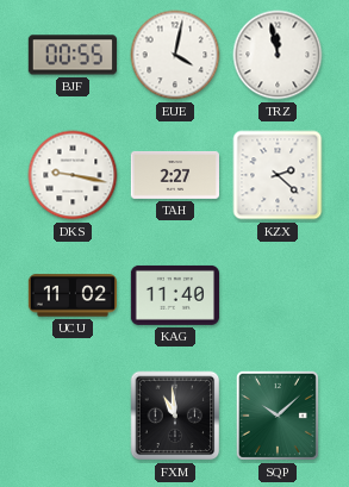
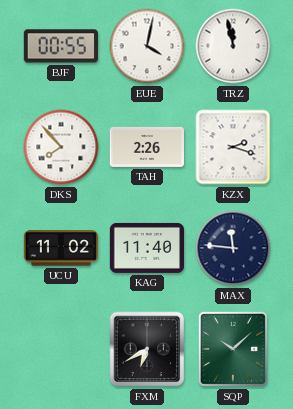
DKS: 9:17 -> 7:53
TAH: 2:27 -> 2:26
KZX: 2:22 -> 2:18
MAX: none -> 11:46
FXM: 10:59 -> 6:40
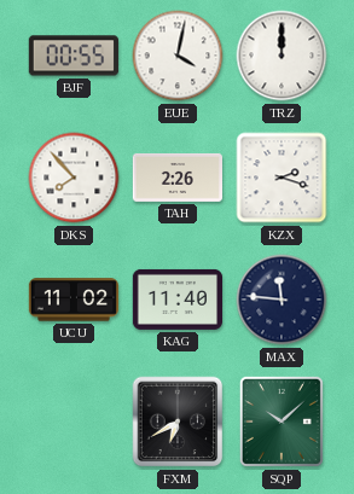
TRZ: 11:58 -> 12:00
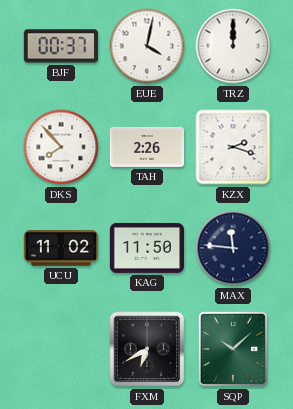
BJF: 00:55 -> 00:37
KAG: 11:40 -> 11:50
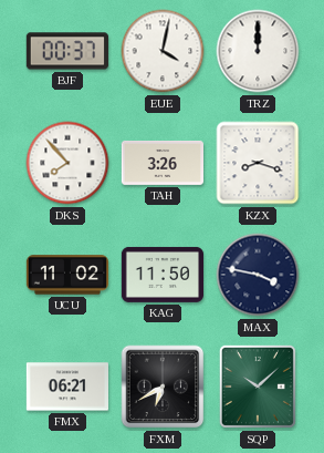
TAH: 2:26 -> 3:26
KZX: 2:18 -> 8:18
MAX: 11:46 -> 3:47
FMX: none -> 06:21
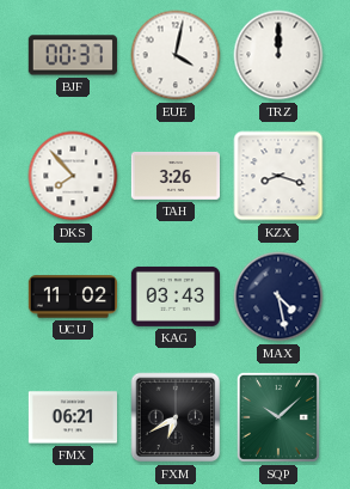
KAG: 11:50 -> 03:43
MAX: 3:47 -> 4:28
